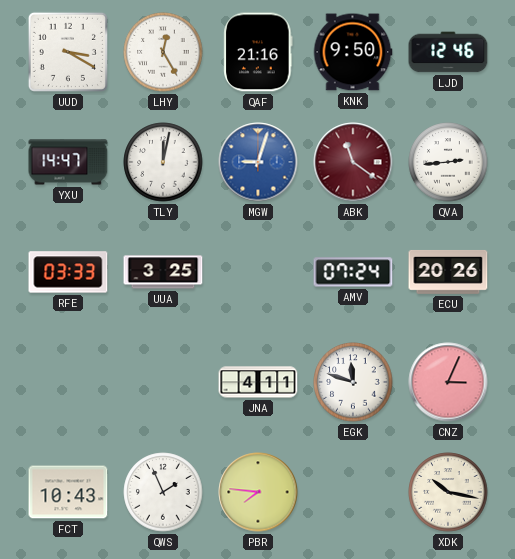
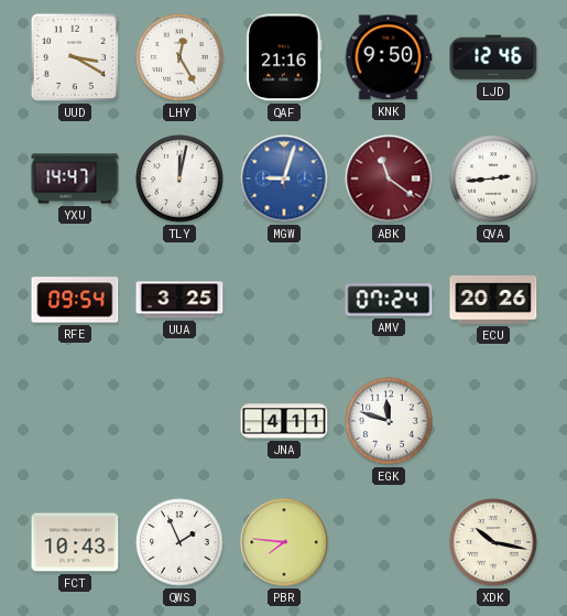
RFE: 03:33 -> 09:54
CNZ: 3:04 -> none
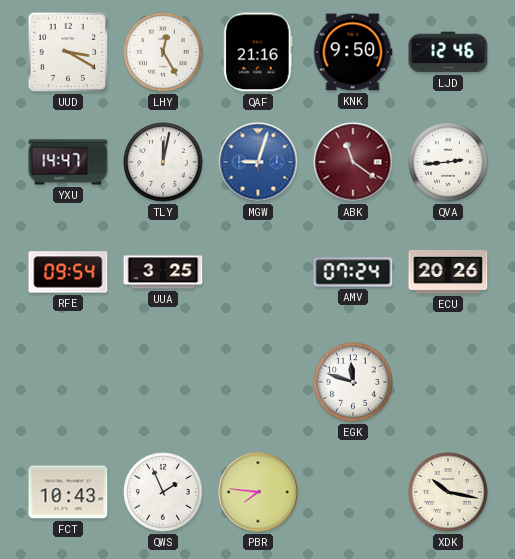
JNA: 4:11 -> none
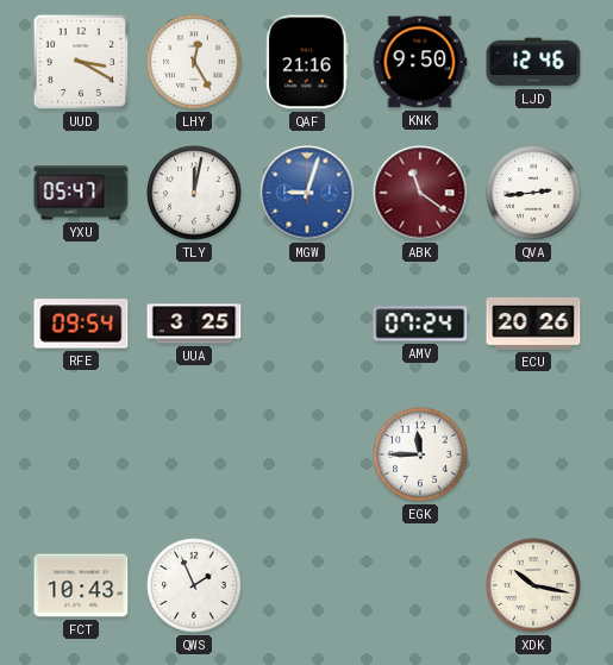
YXU: 14:47 -> 05:47
EGK: 11:48 -> 11:45
PBR: 7:46 -> none
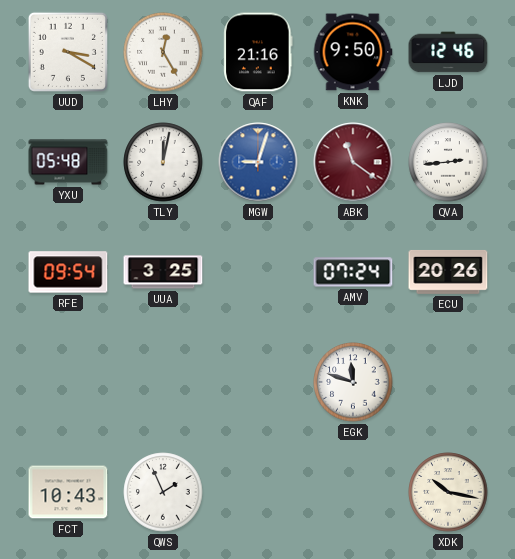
YXU: 05:47 -> 05:48
EGK: 11:45 -> 11:48
